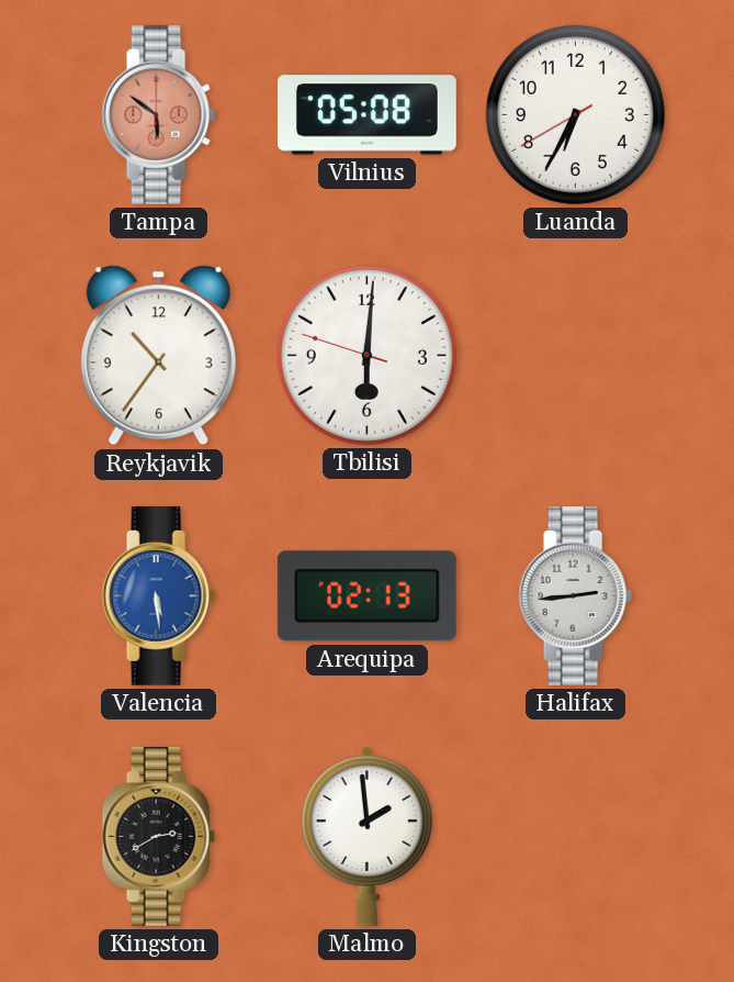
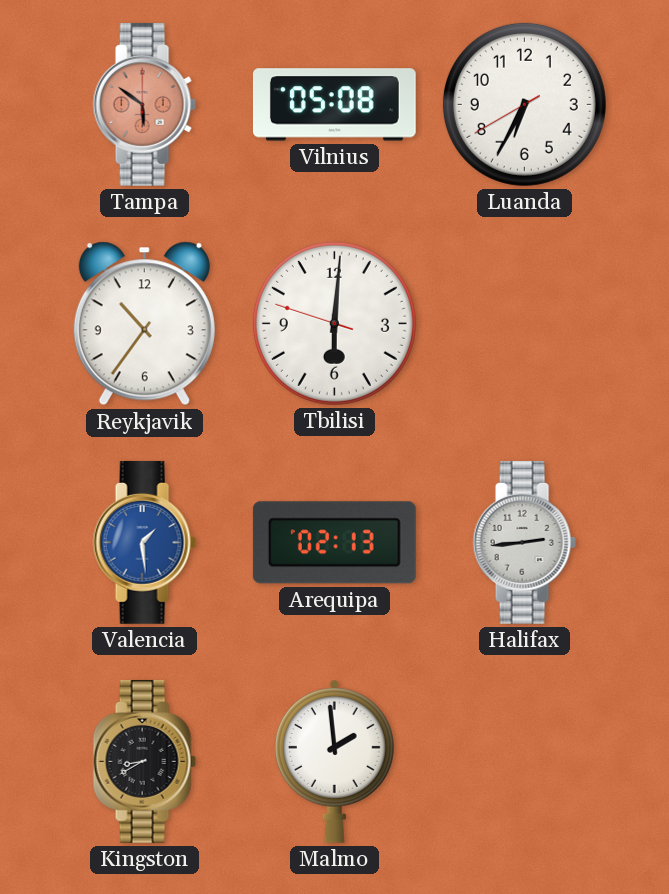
Valencia: 5:29 -> 1:29
Kingston: 2:40 -> 8:40
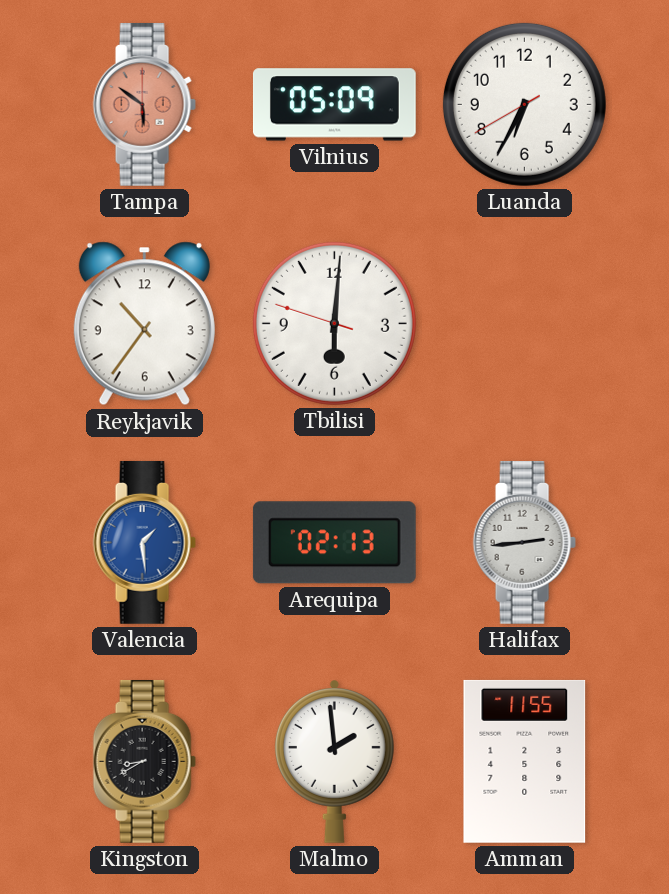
Vilnius: 05:08 -> 05:09
Amman: none -> 11:55
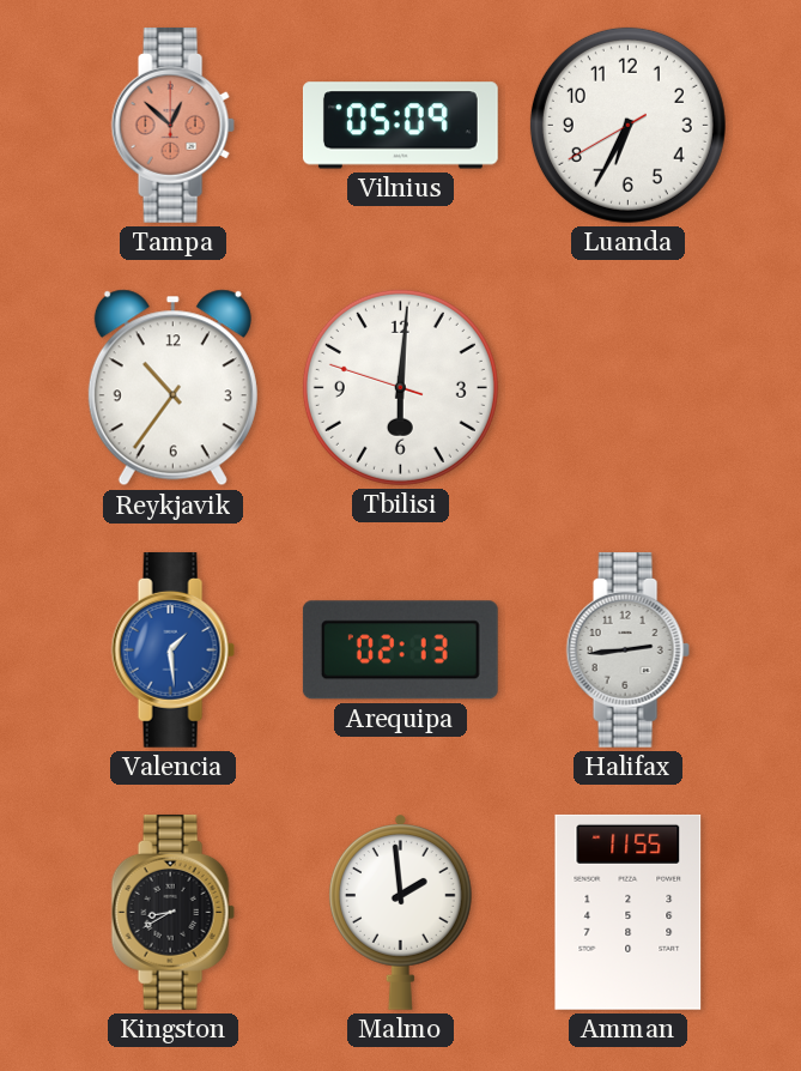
Tampa: 5:51 -> 12:52
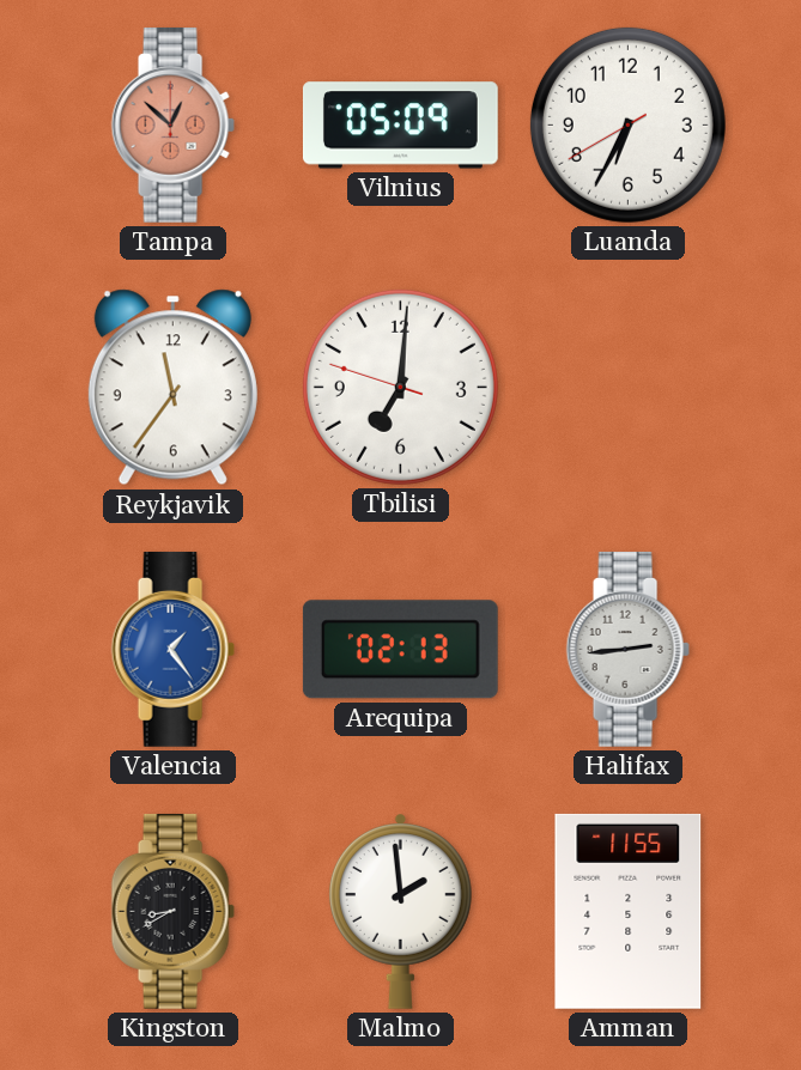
Reykjavik: 10:36 -> 11:36
Tbilisi: 6:00 -> 7:00
Valencia: 1:29 -> 1:24
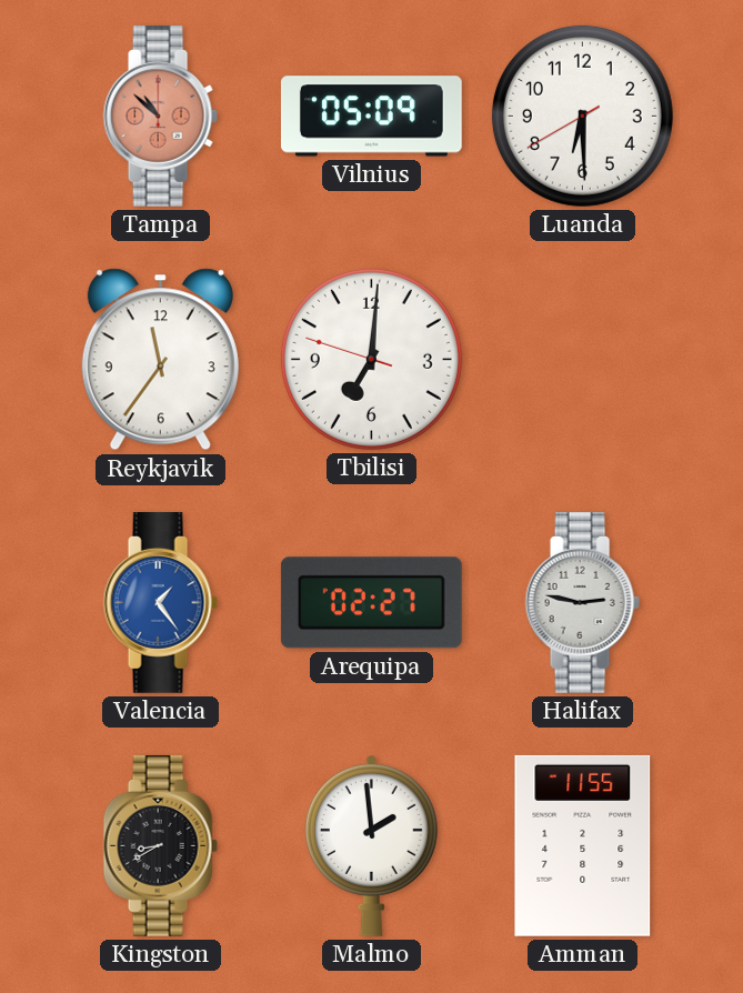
Tampa: 12:52 -> 10:52
Luanda: 6:34 -> 6:29
Arequipa: 02:13 -> 02:27
Halifax: 2:44 -> 2:47
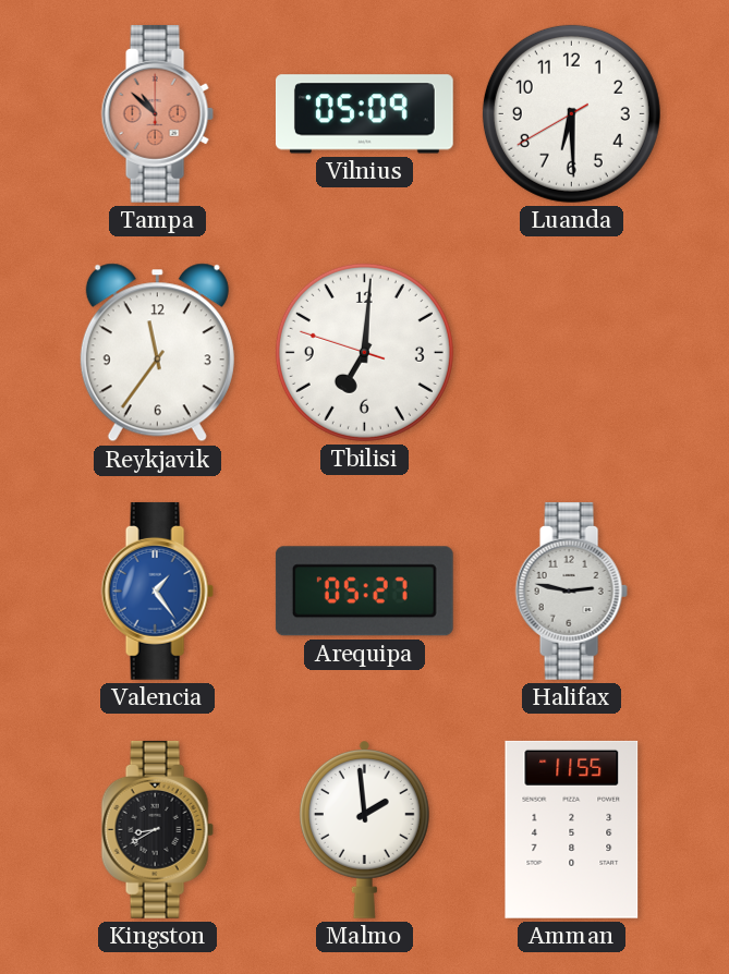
Arequipa: 02:27 -> 05:27
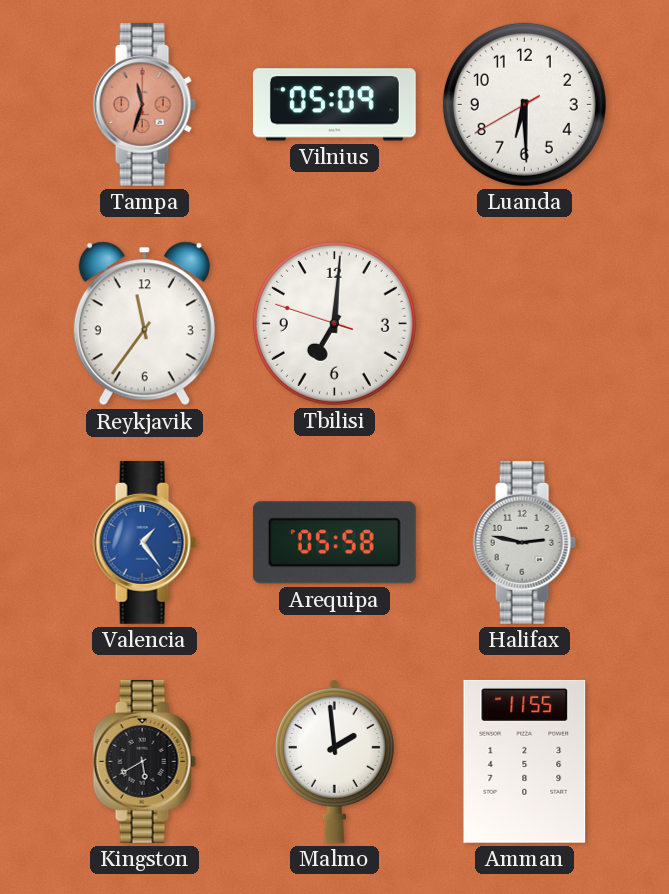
Tampa: 10:52 -> 11:33
Arequipa: 05:27 -> 05:58
Kingston: 8:40 -> 5:40
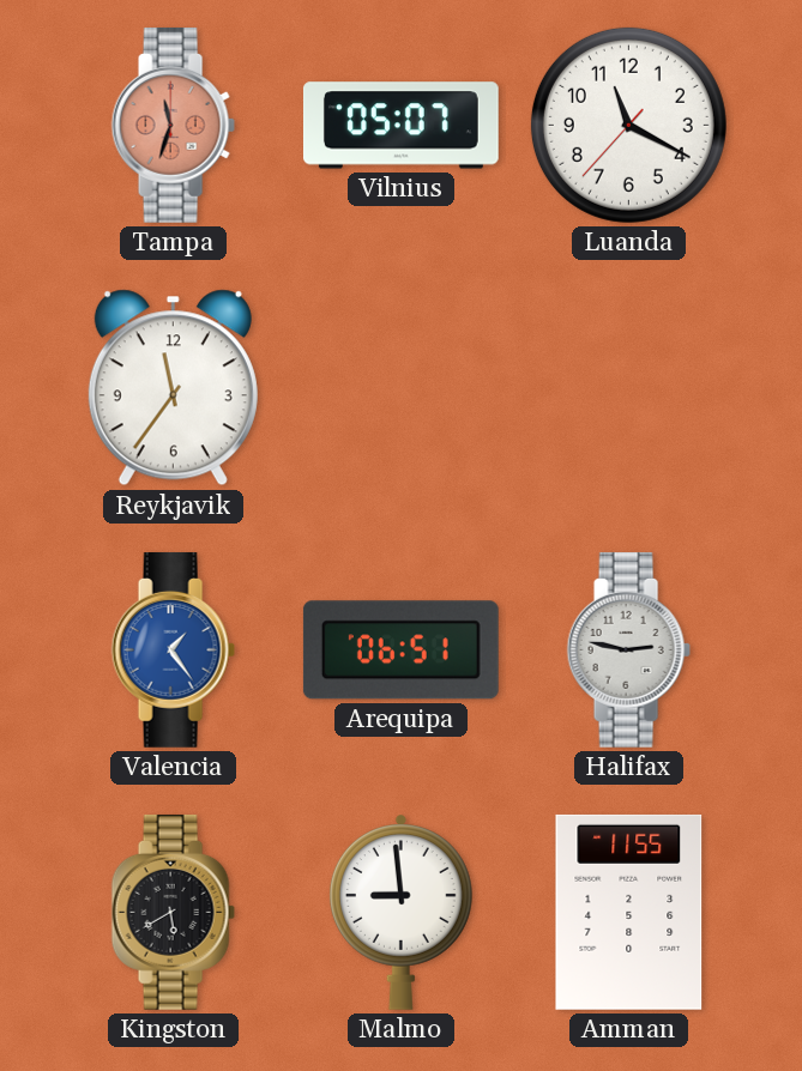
Vilnius: 05:09 -> 05:07
Luanda: 6:29 -> 11:19
Tbilisi: 7:00 -> none
Arequipa: 05:58 -> 06:51
Malmo: 1:59 -> 8:59
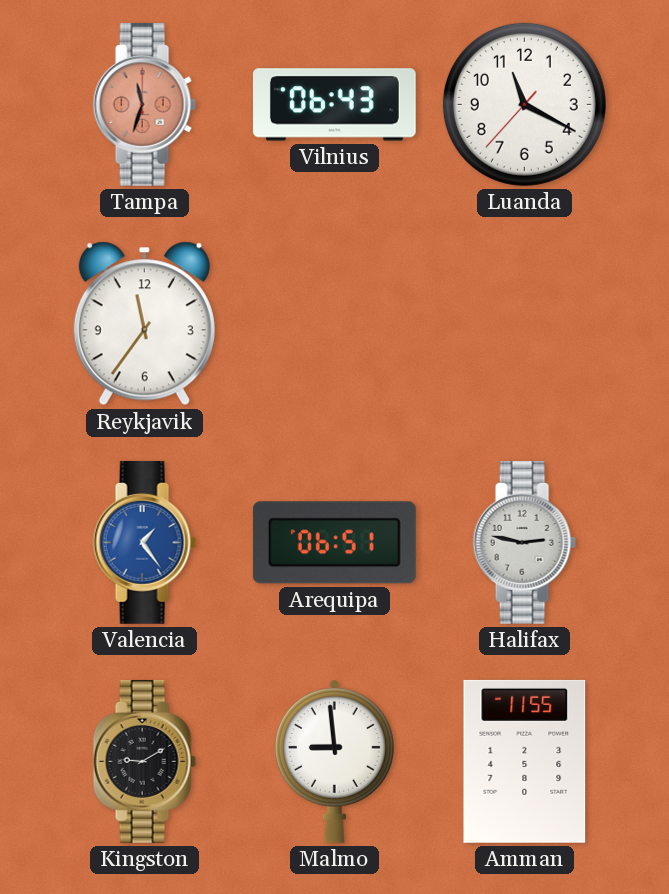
Vilnius: 05:07 -> 06:43
Kingston: 5:40 -> 9:10
